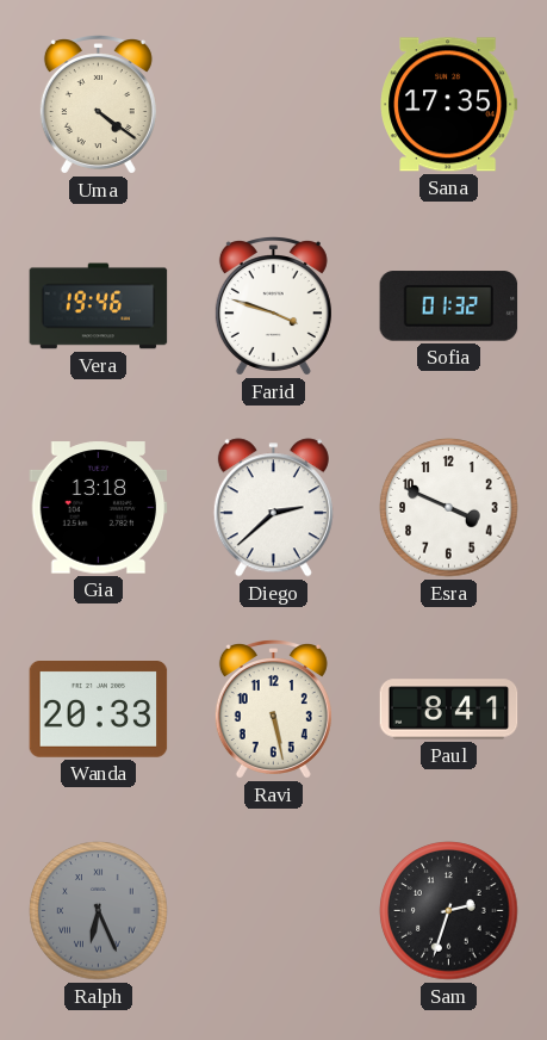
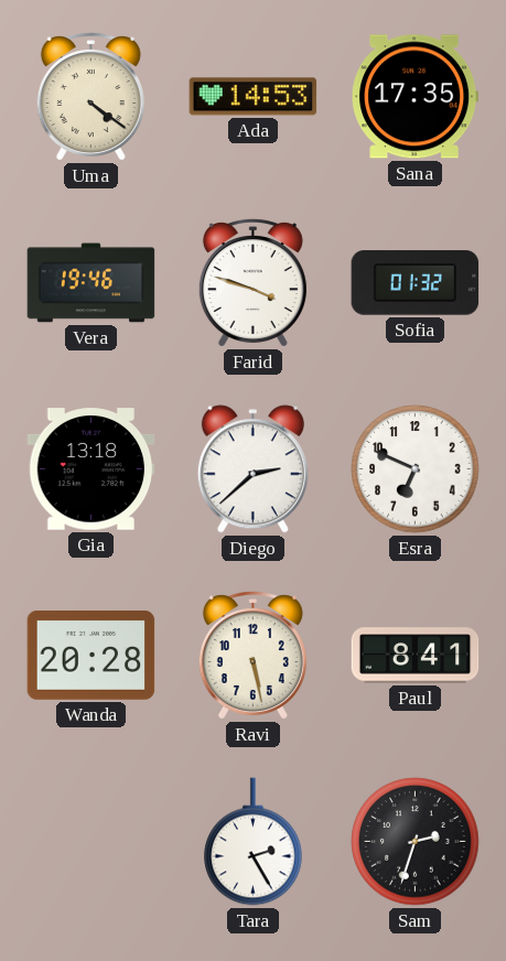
Ada: none -> 14:53
Esra: 3:49 -> 6:49
Wanda: 20:33 -> 20:28
Ralph: 6:26 -> none
Tara: none -> 2:25
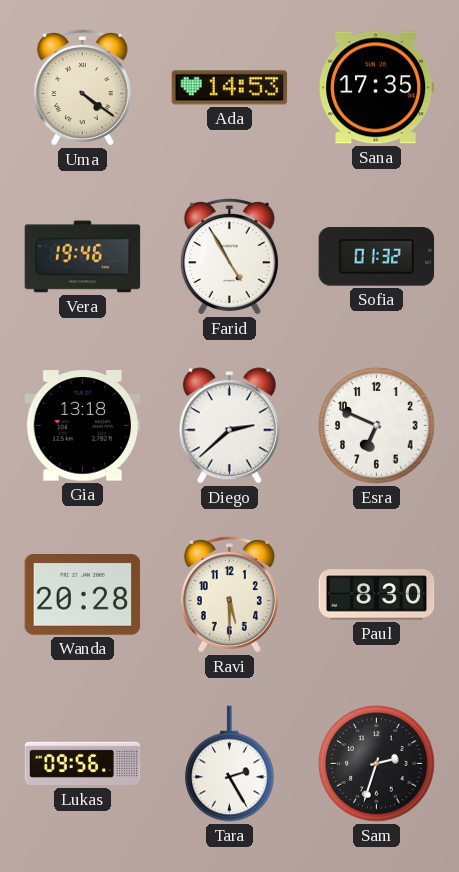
Farid: 3:48 -> 4:55
Ravi: 5:28 -> 5:30
Paul: 8:41 -> 8:30
Lukas: none -> 09:56
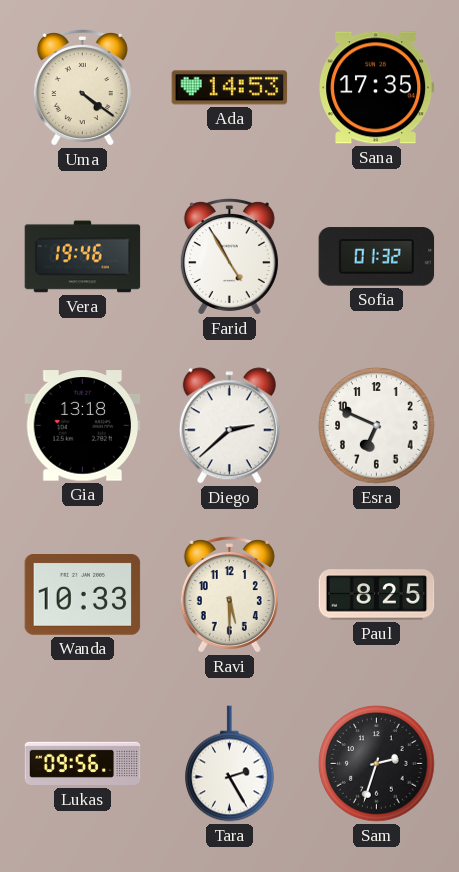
Wanda: 20:28 -> 10:33
Paul: 8:30 -> 8:25
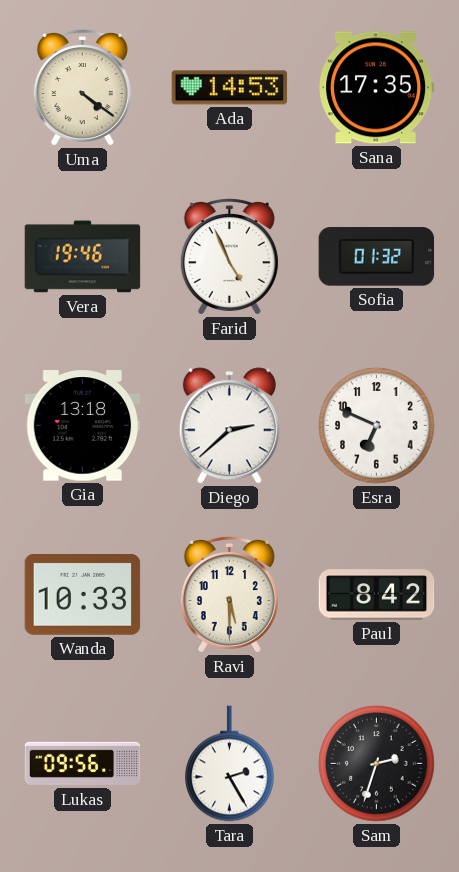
Farid: 4:55 -> 4:56
Paul: 8:25 -> 8:42
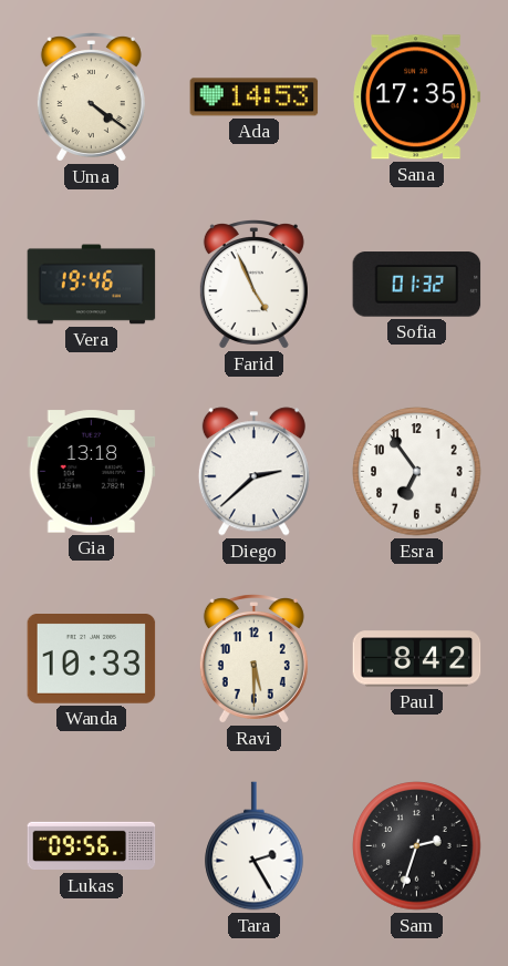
Esra: 6:49 -> 6:54
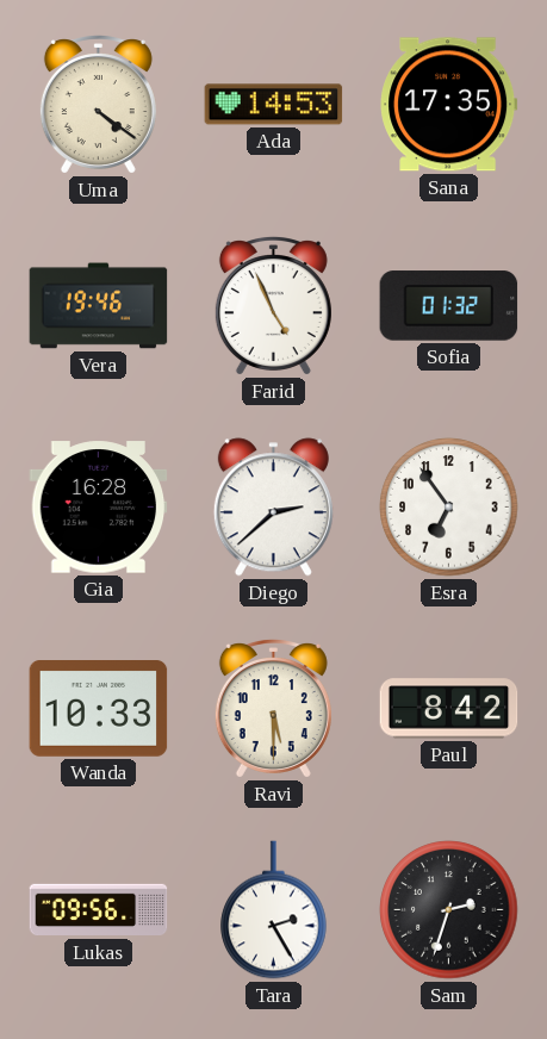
Gia: 13:18 -> 16:28
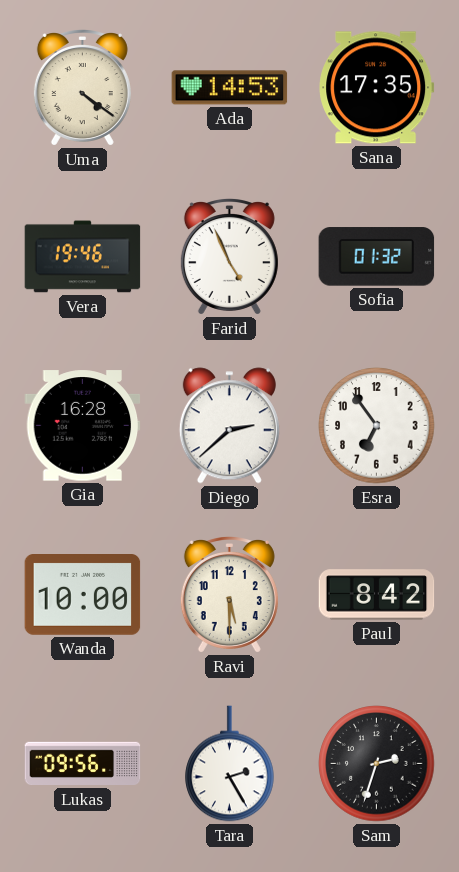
Wanda: 10:33 -> 10:00
